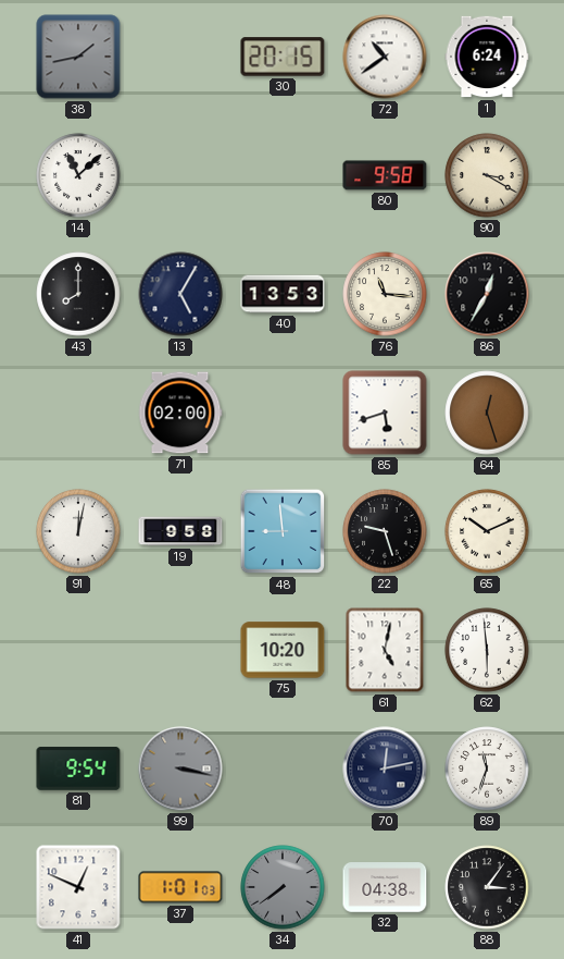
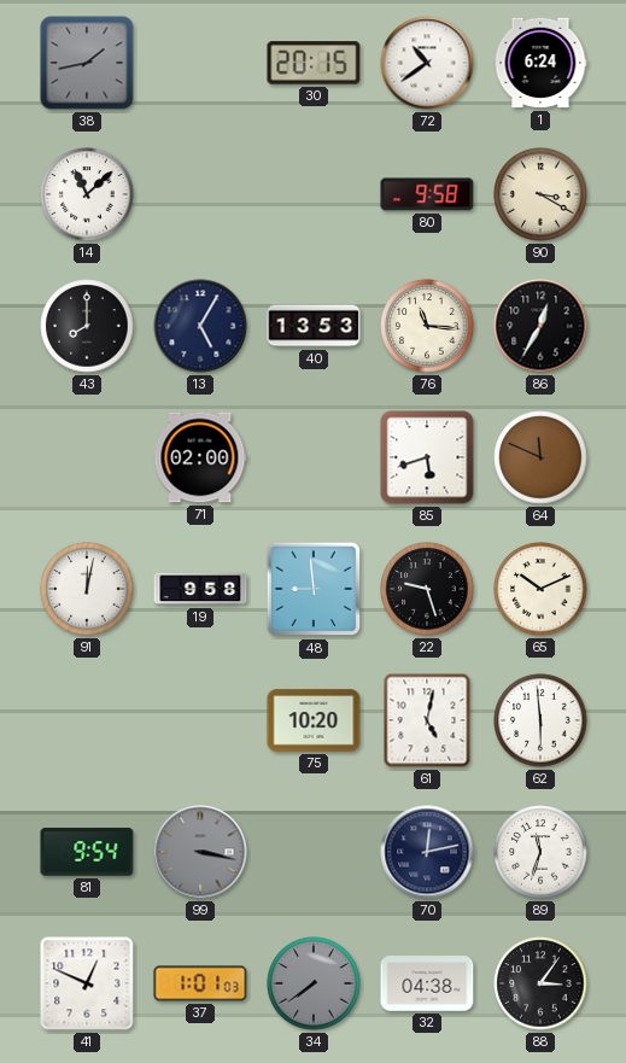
64: 12:27 -> 11:49
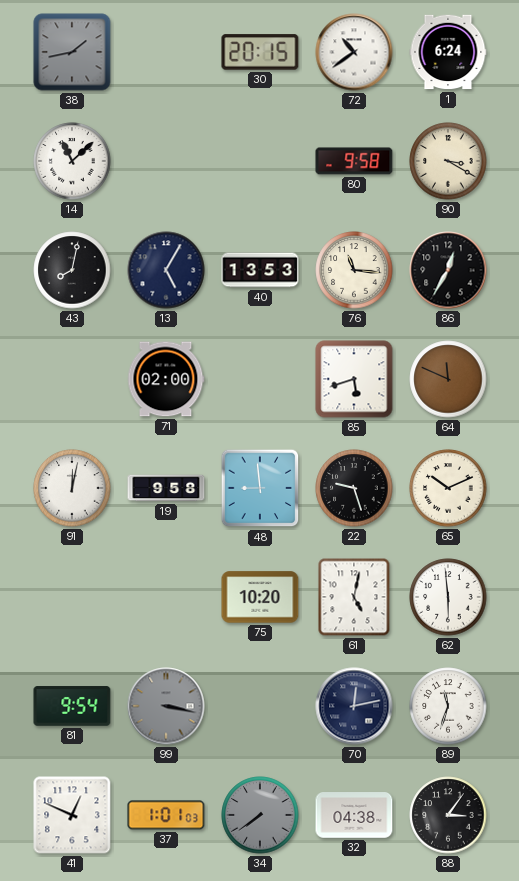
43: 8:00 -> 8:02
